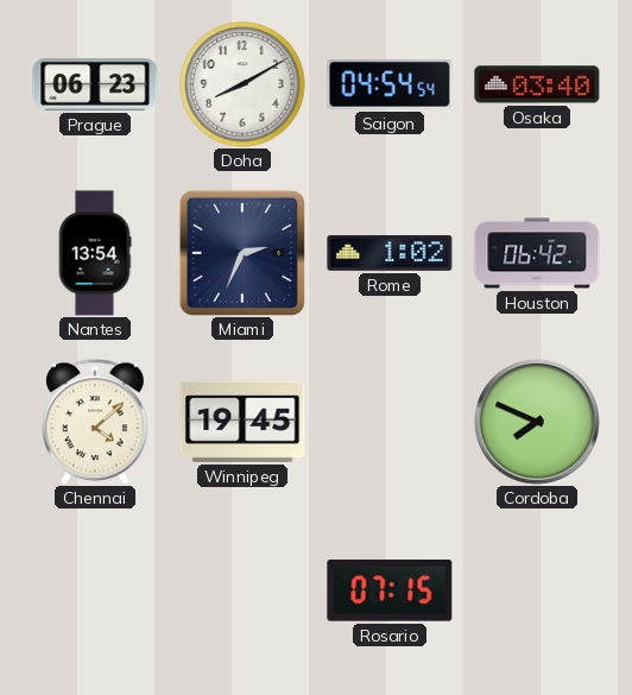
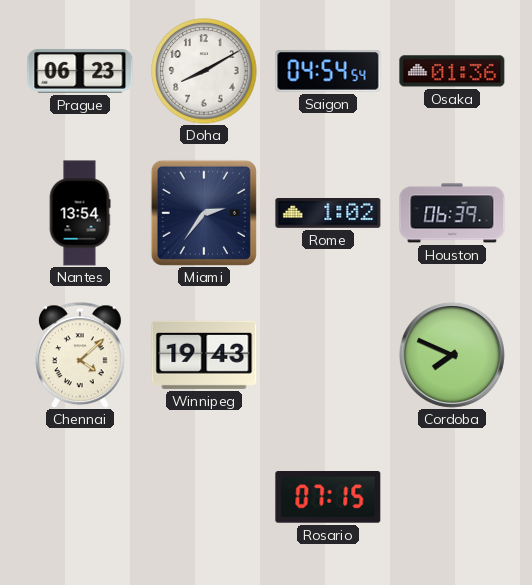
Osaka: 03:40 -> 01:36
Miami: 2:34 -> 2:36
Houston: 06:42 -> 06:39
Winnipeg: 19:45 -> 19:43
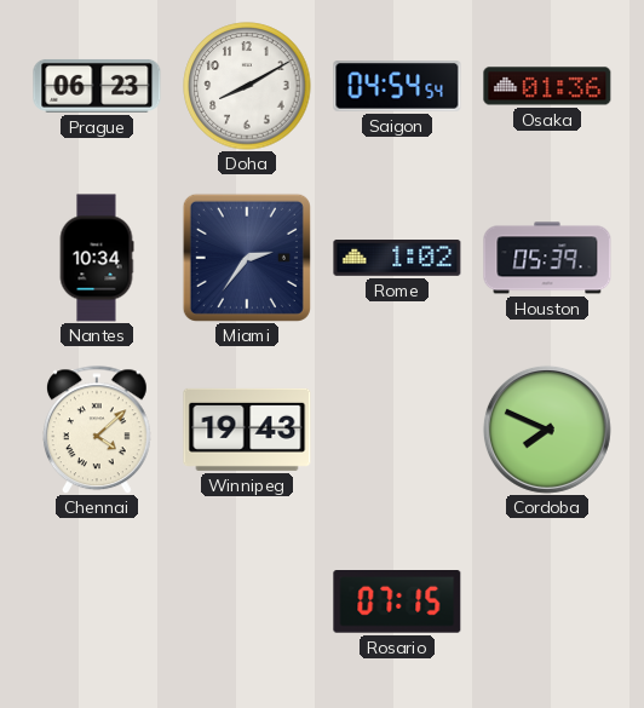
Nantes: 13:54 -> 10:34
Houston: 06:39 -> 05:39
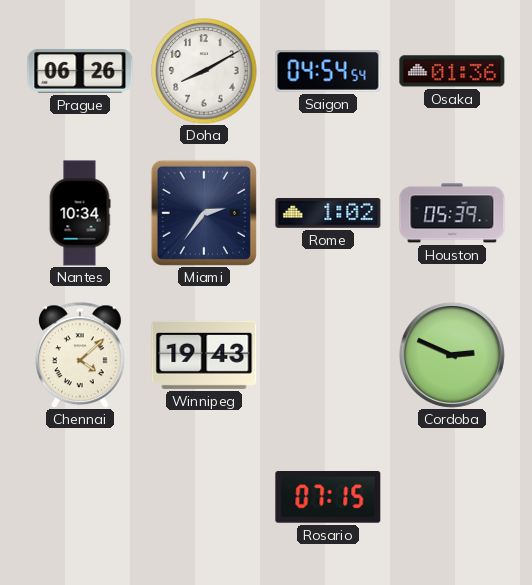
Prague: 06:23 -> 06:26
Cordoba: 7:49 -> 2:49
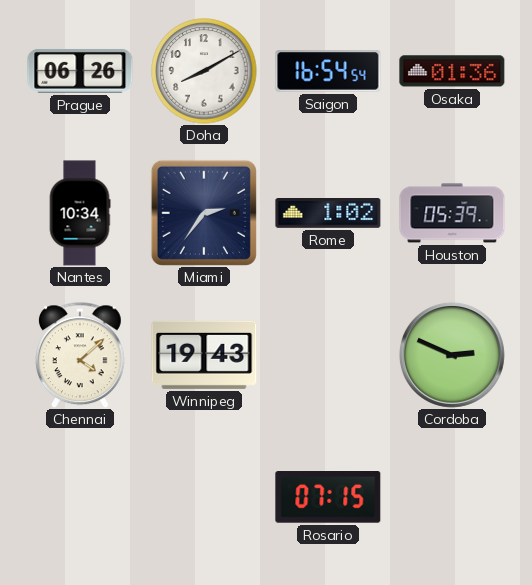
Saigon: 04:54 -> 16:54
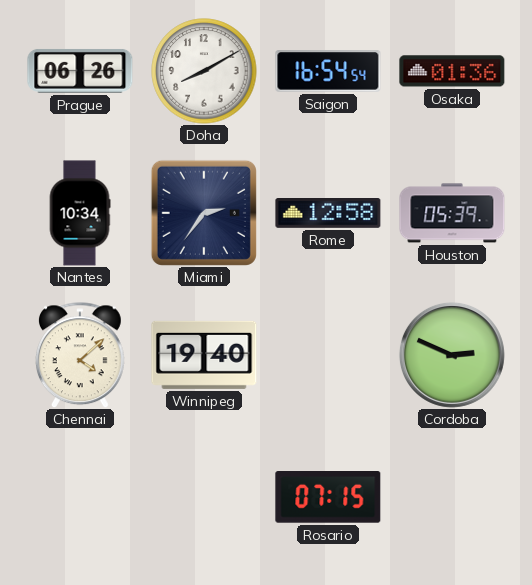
Rome: 1:02 -> 12:58
Winnipeg: 19:43 -> 19:40
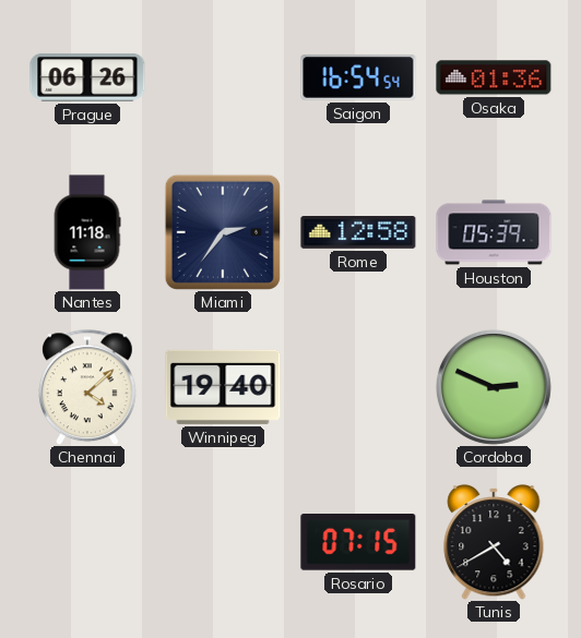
Doha: 8:10 -> none
Nantes: 10:34 -> 11:18
Tunis: none -> 4:40
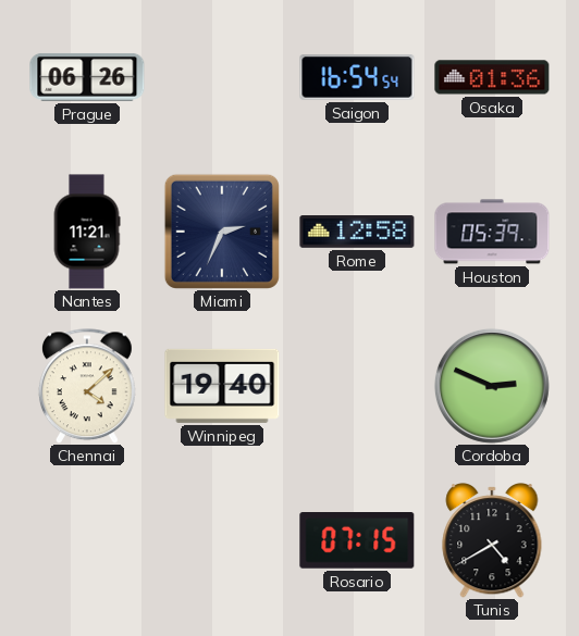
Nantes: 11:18 -> 11:21
Miami: 2:36 -> 2:34
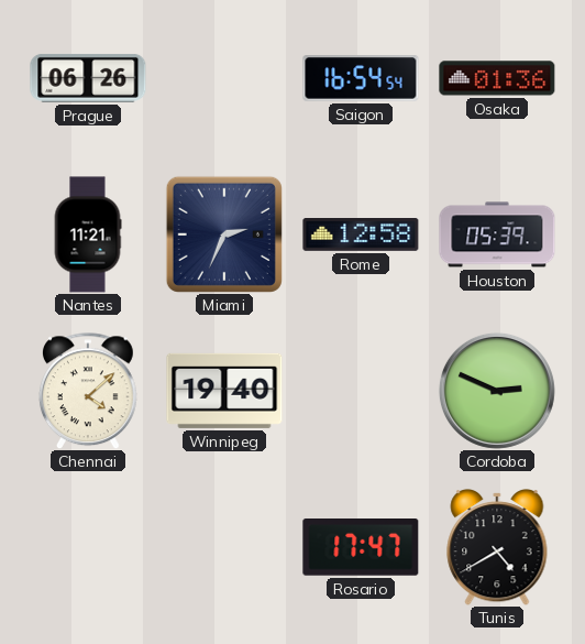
Rosario: 07:15 -> 17:47
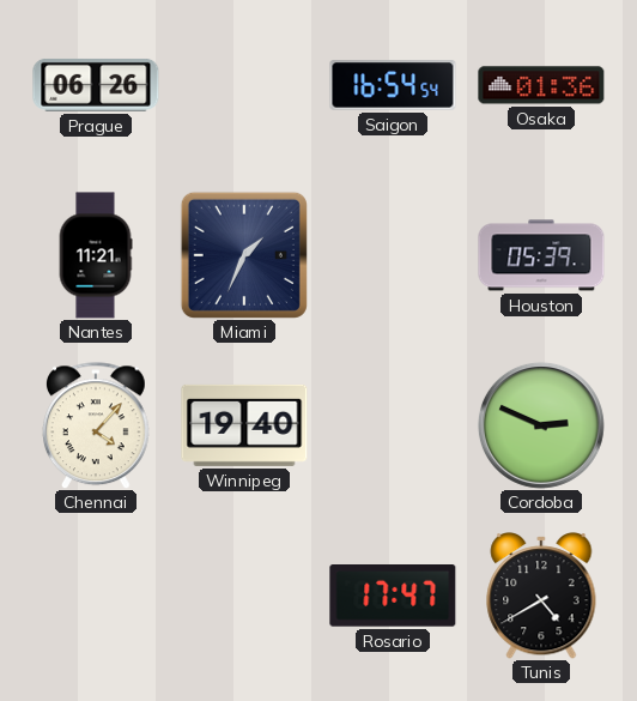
Miami: 2:34 -> 1:34
Rome: 12:58 -> none
Chennai: 4:08 -> 4:07
